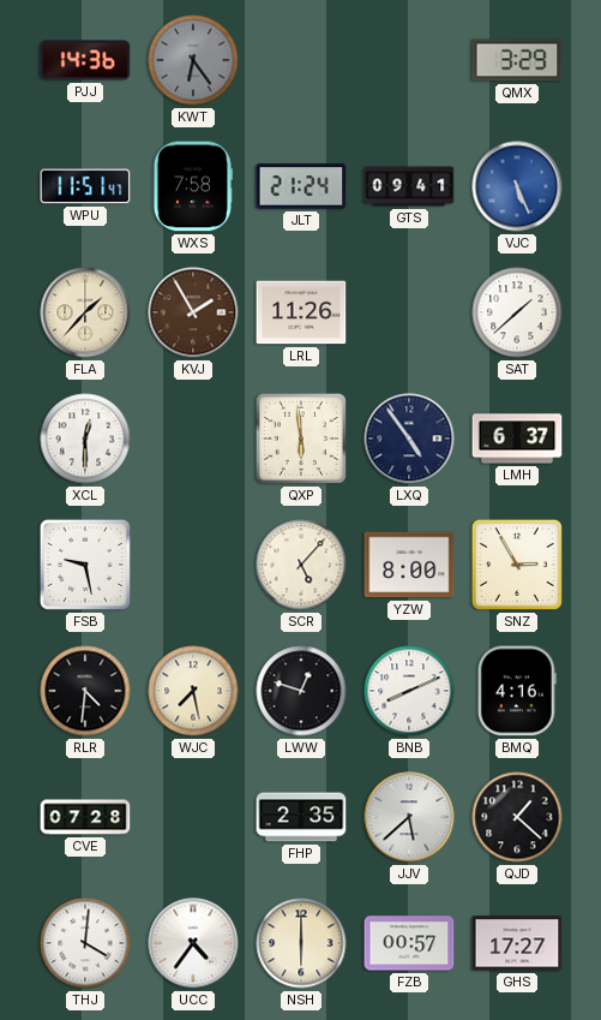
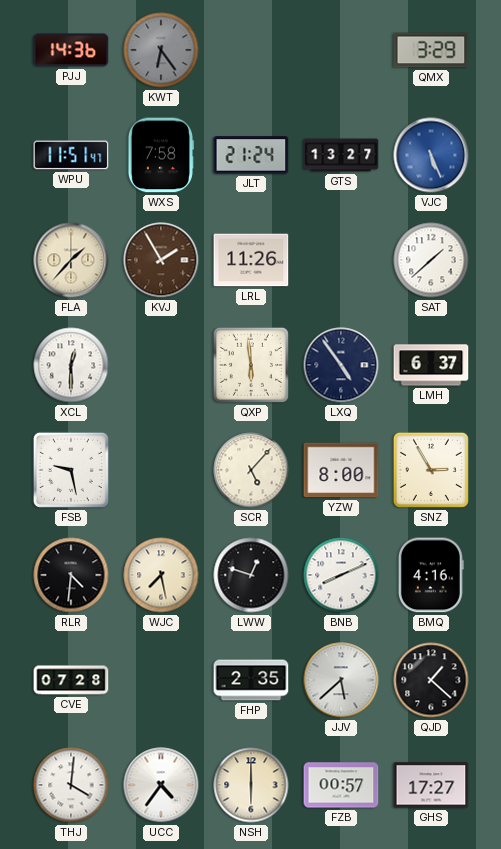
GTS: 09:41 -> 13:27
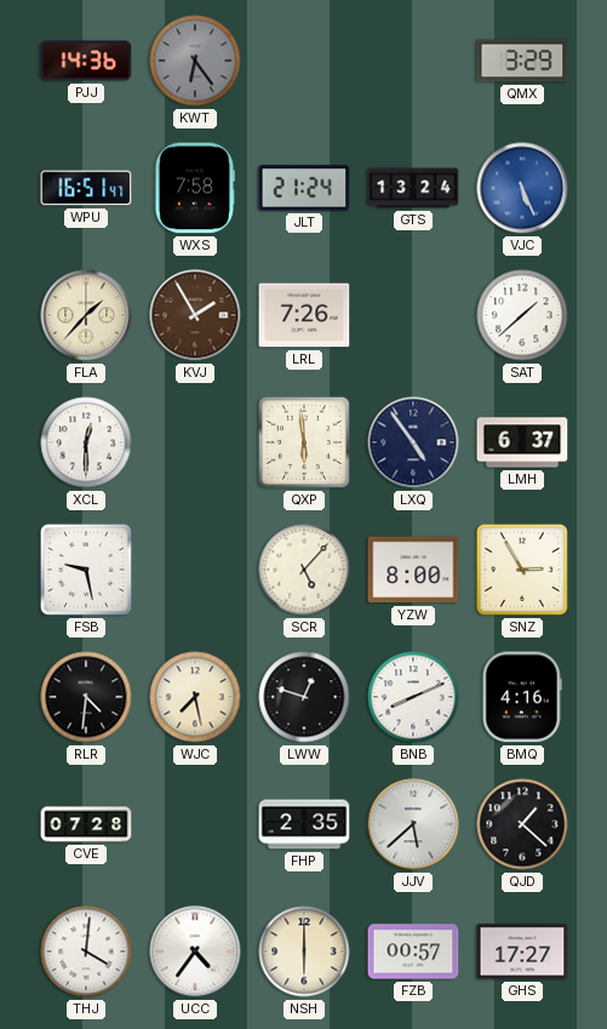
WPU: 11:51 -> 16:51
GTS: 13:27 -> 13:24
LRL: 11:26 -> 7:26
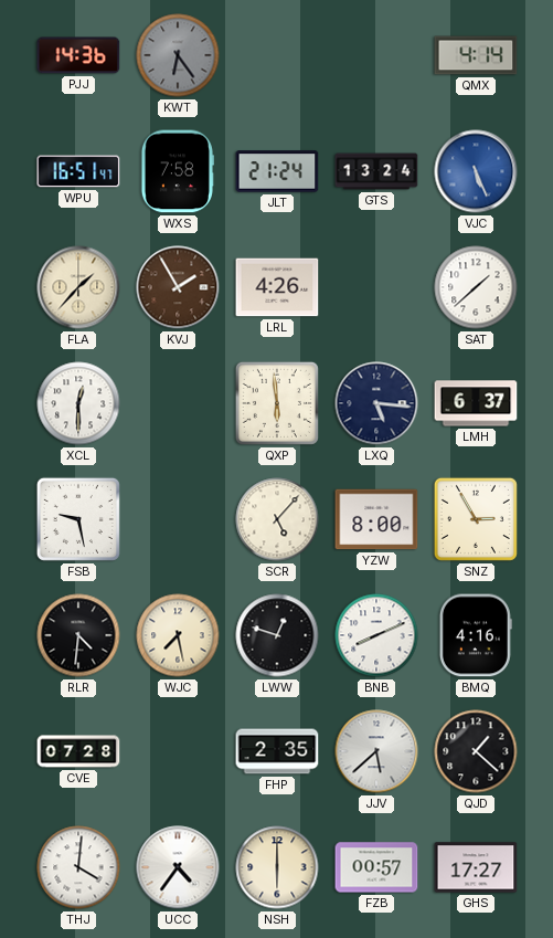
QMX: 3:29 -> 4:14
LRL: 7:26 -> 4:26
LXQ: 4:54 -> 5:16
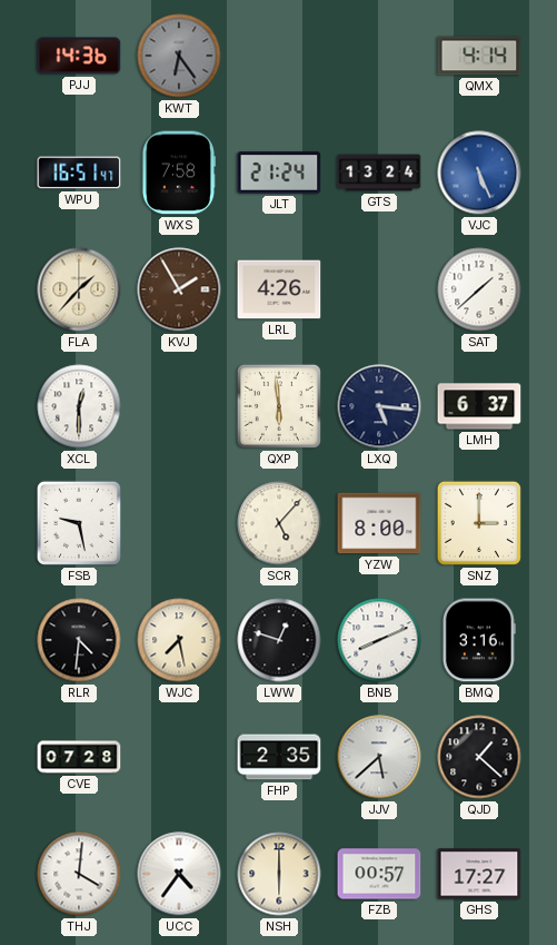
SNZ: 2:55 -> 3:00
BMQ: 4:16 -> 3:16
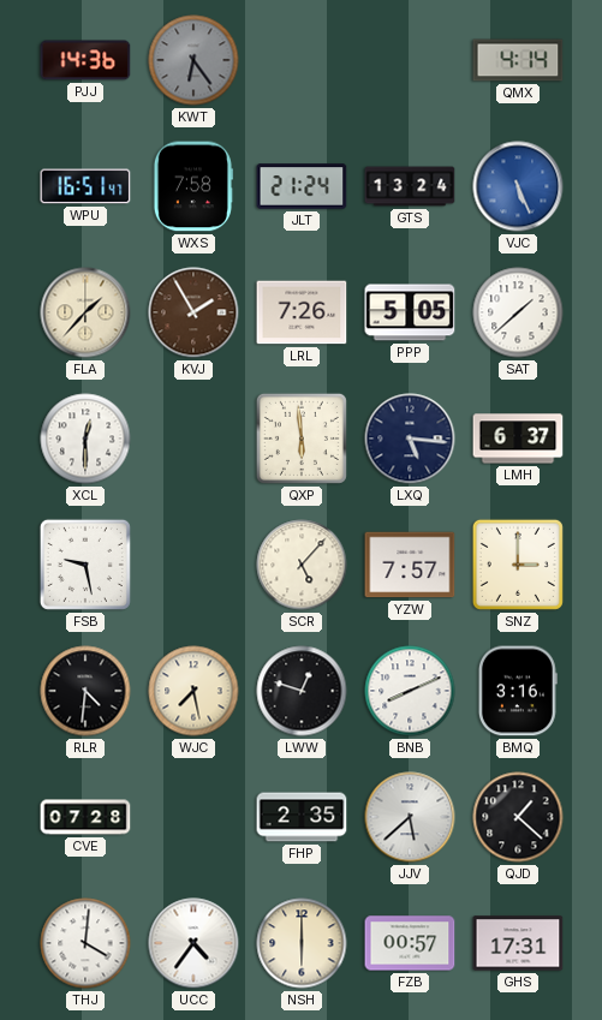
LRL: 4:26 -> 7:26
PPP: none -> 5:05
YZW: 8:00 -> 7:57
GHS: 17:27 -> 17:31
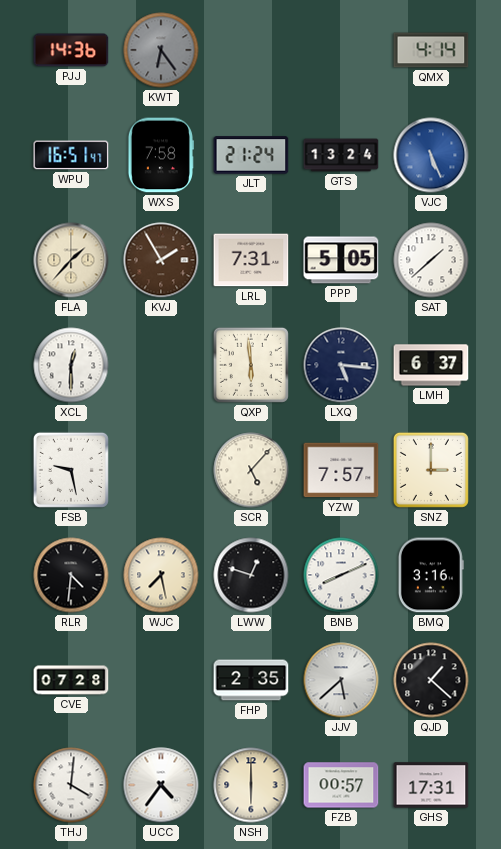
LRL: 7:26 -> 7:31
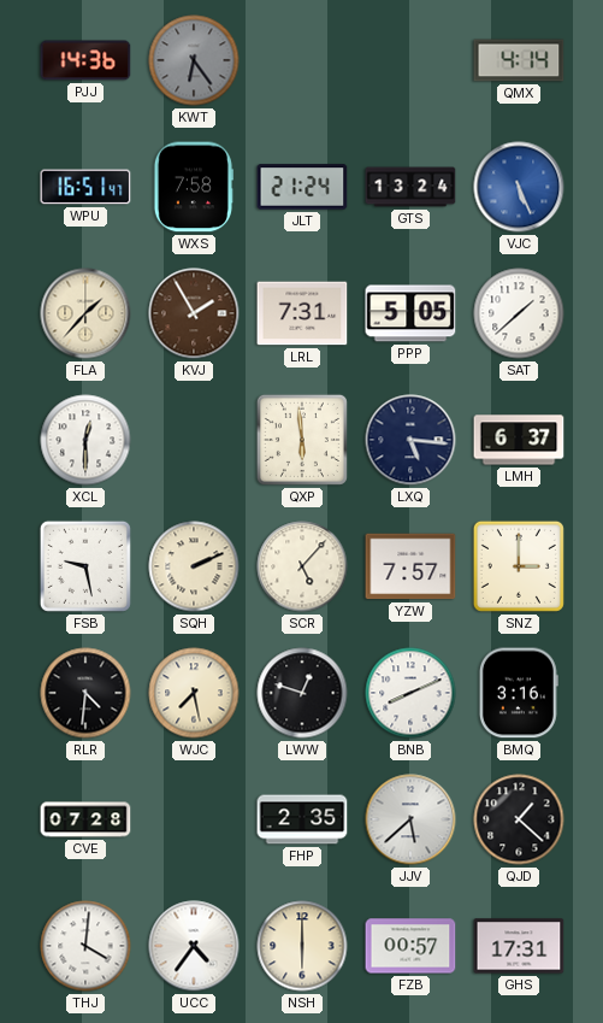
SQH: none -> 2:11
